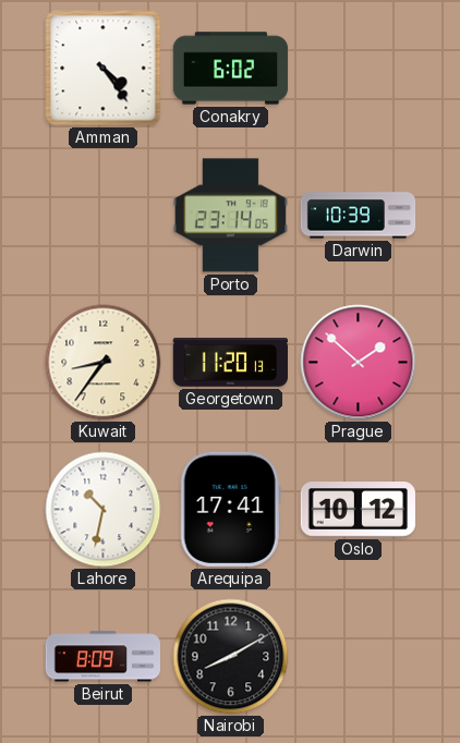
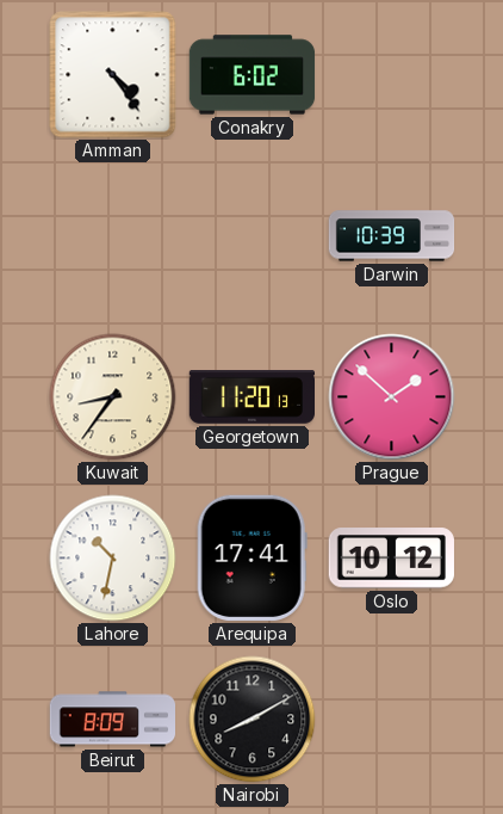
Porto: 23:14 -> none
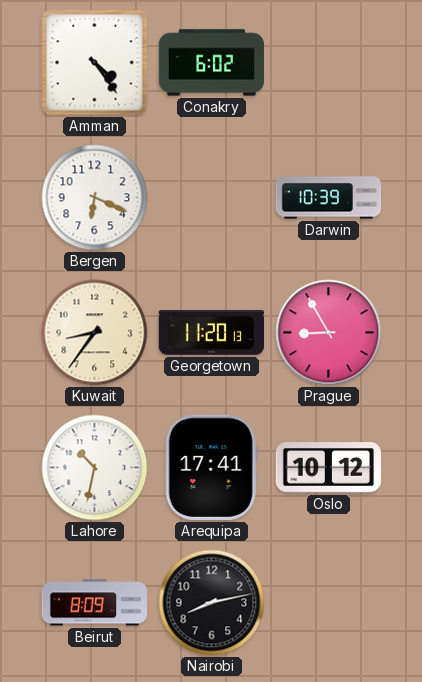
Bergen: none -> 6:19
Prague: 1:52 -> 8:55
Nairobi: 8:10 -> 8:13
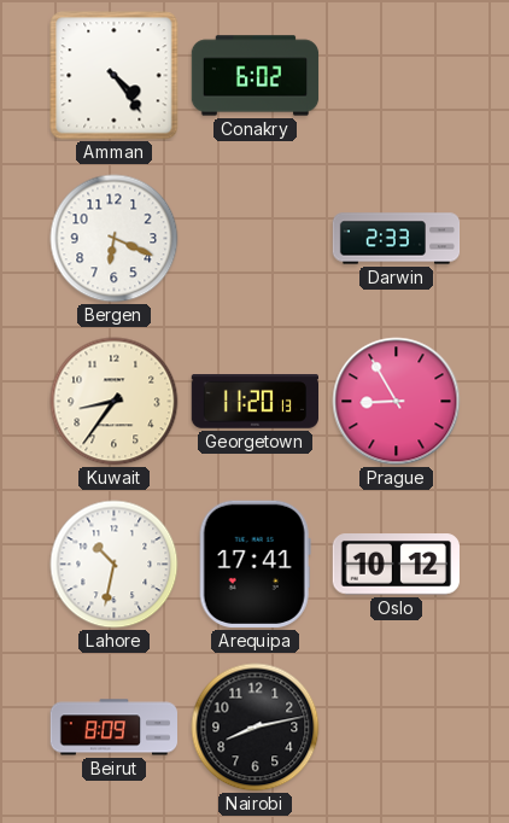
Darwin: 10:39 -> 2:33
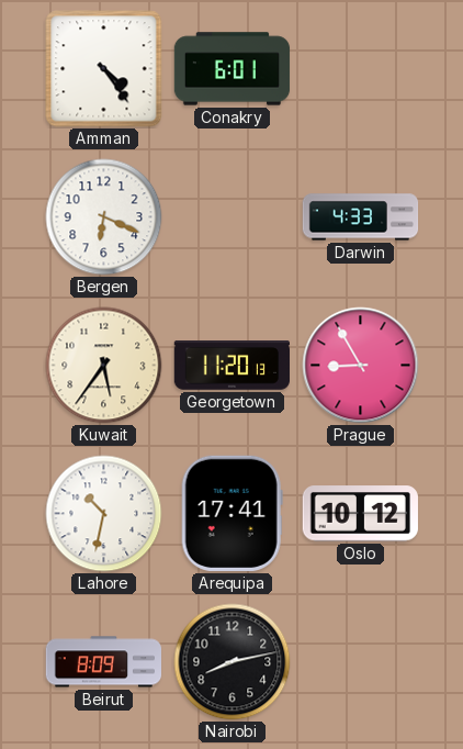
Conakry: 6:02 -> 6:01
Darwin: 2:33 -> 4:33
Kuwait: 8:36 -> 5:36
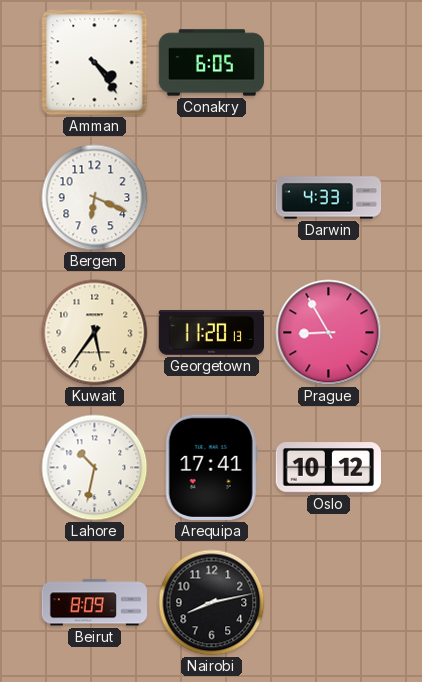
Conakry: 6:01 -> 6:05
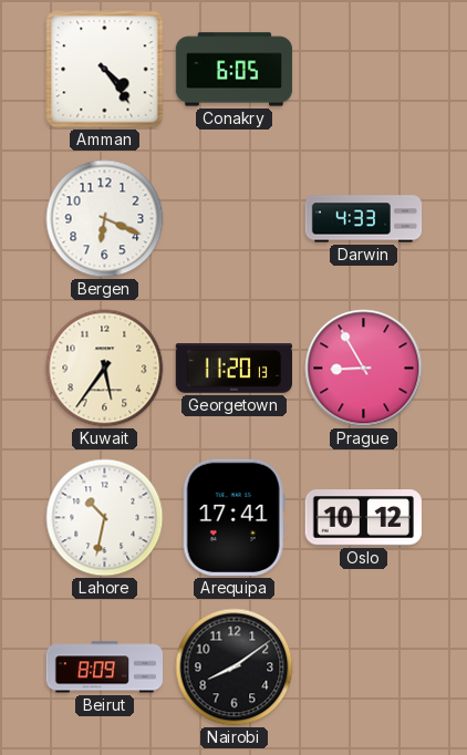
Nairobi: 8:13 -> 8:09
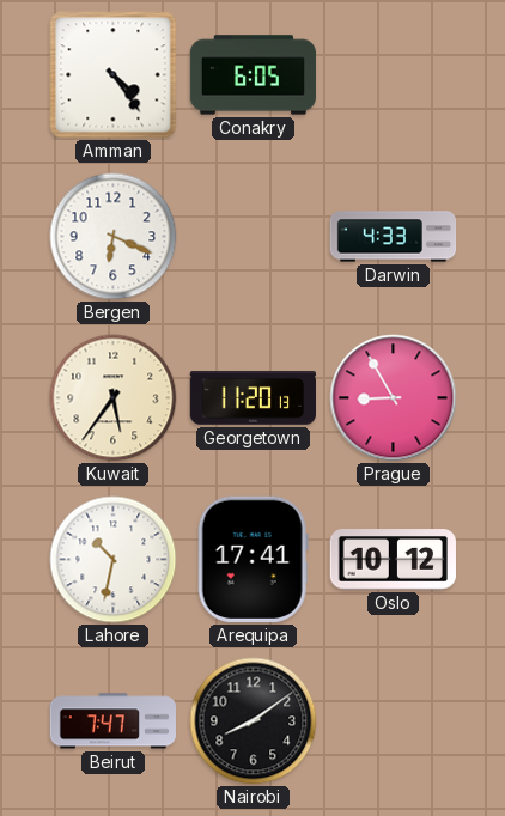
Beirut: 8:09 -> 7:47
